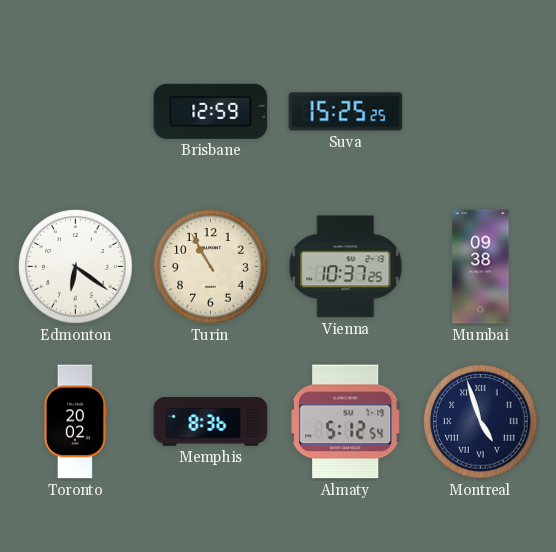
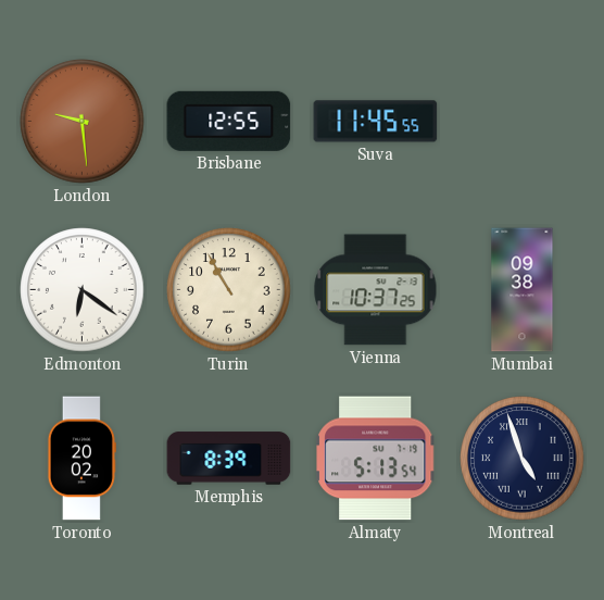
London: none -> 9:29
Brisbane: 12:59 -> 12:55
Suva: 15:25 -> 11:45
Memphis: 8:36 -> 8:39
Almaty: 5:12 -> 5:13
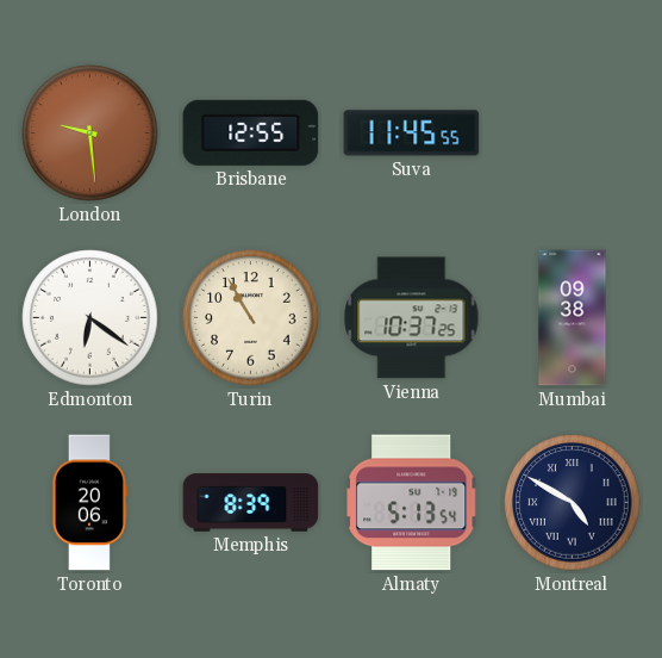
Toronto: 20:02 -> 20:06
Montreal: 4:57 -> 4:50
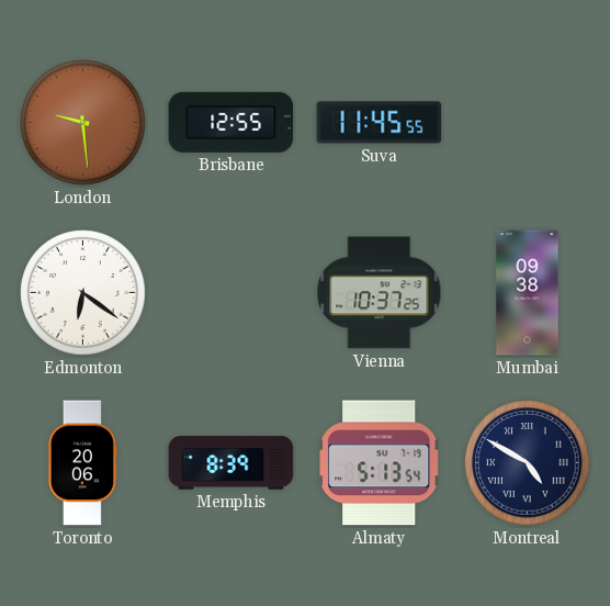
Turin: 10:55 -> none
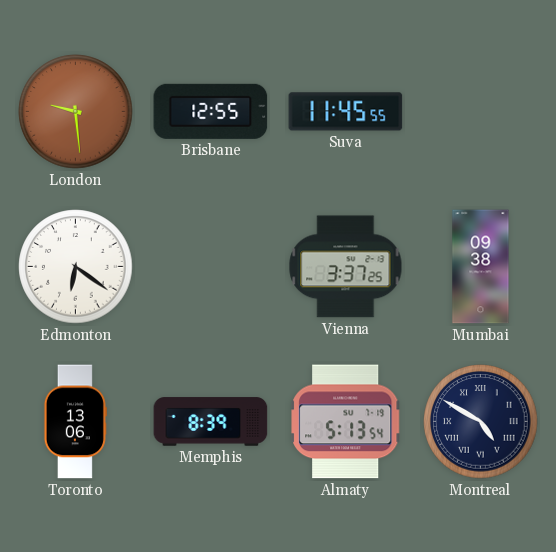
Vienna: 10:37 -> 3:37
Toronto: 20:06 -> 13:06
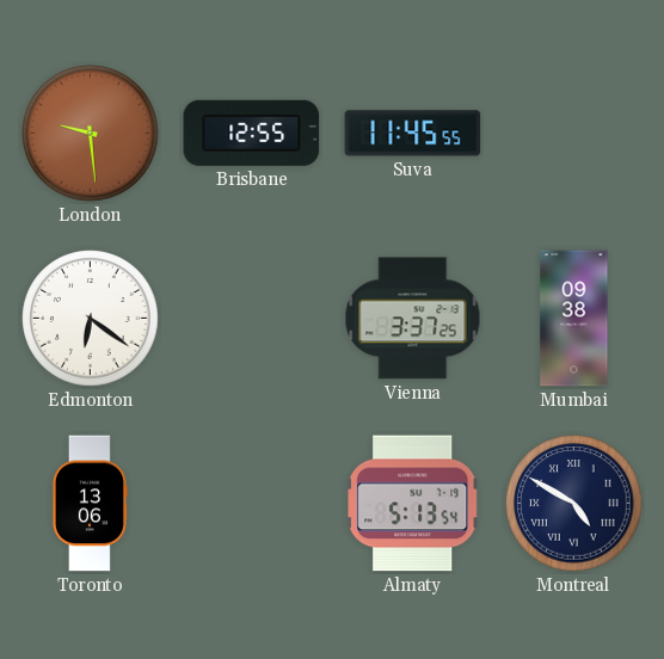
Memphis: 8:39 -> none
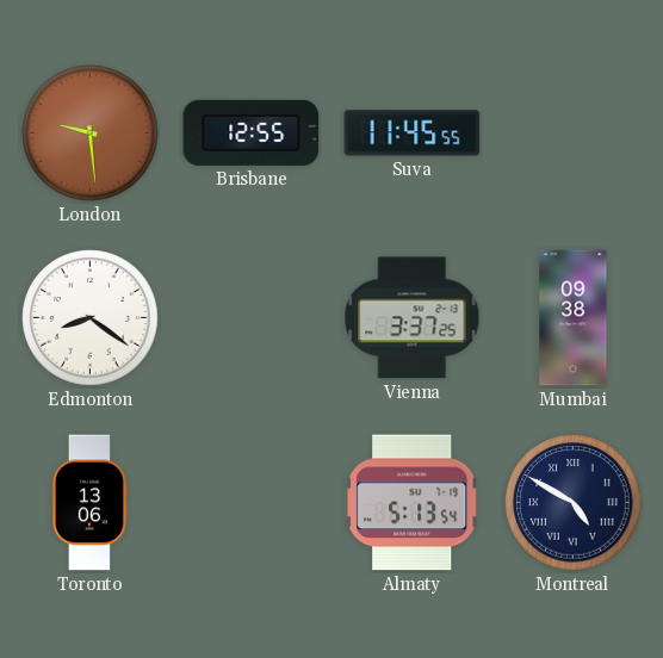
Edmonton: 6:21 -> 8:21
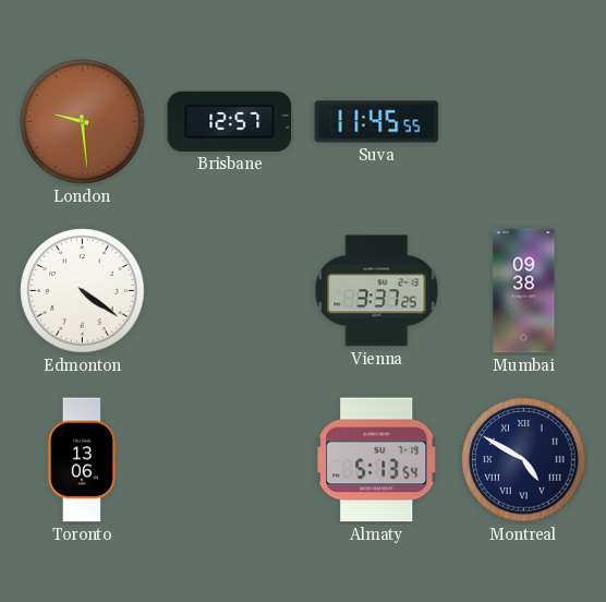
Brisbane: 12:55 -> 12:57
Edmonton: 8:21 -> 4:21
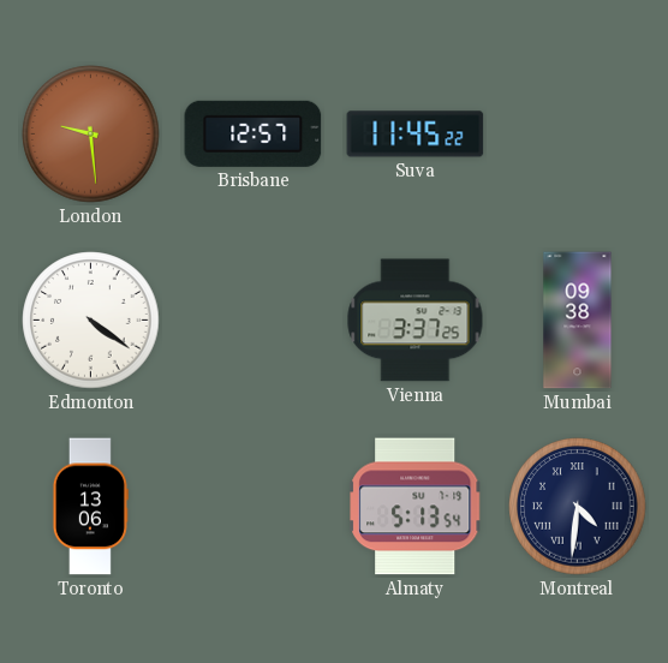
Suva: 11:45:55 -> 11:45:22
Montreal: 4:50 -> 4:31
